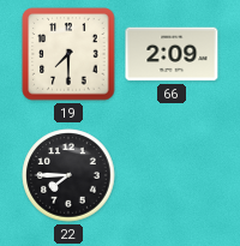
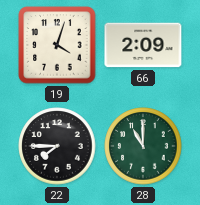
19: 7:30 -> 4:03
28: none -> 11:00
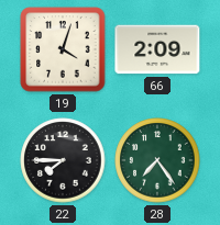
28: 11:00 -> 7:24
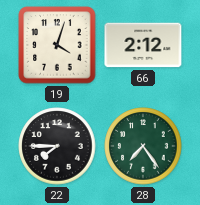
66: 2:09 -> 2:12
